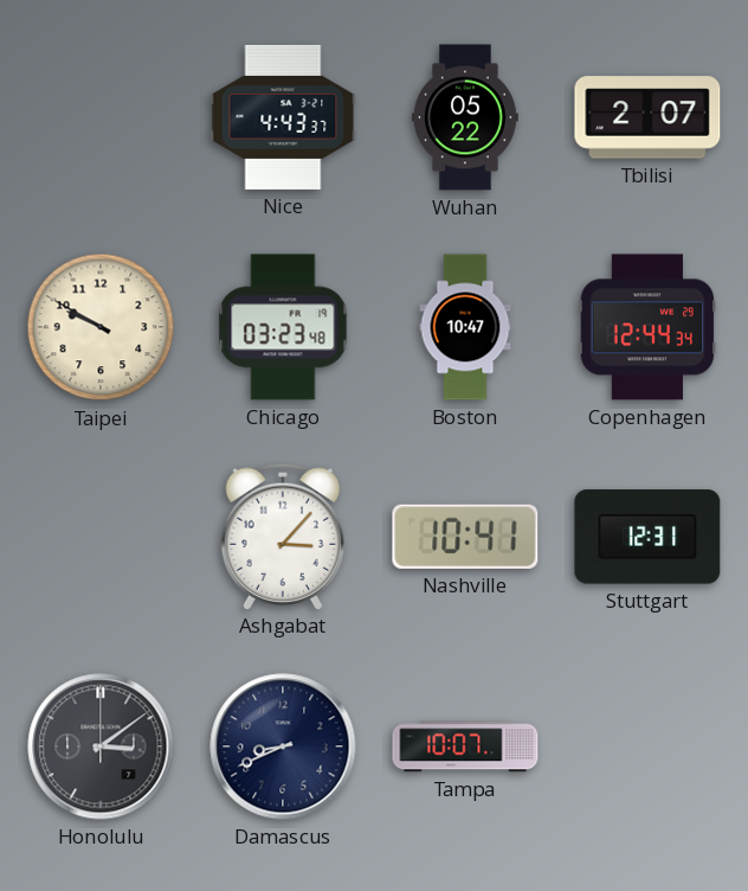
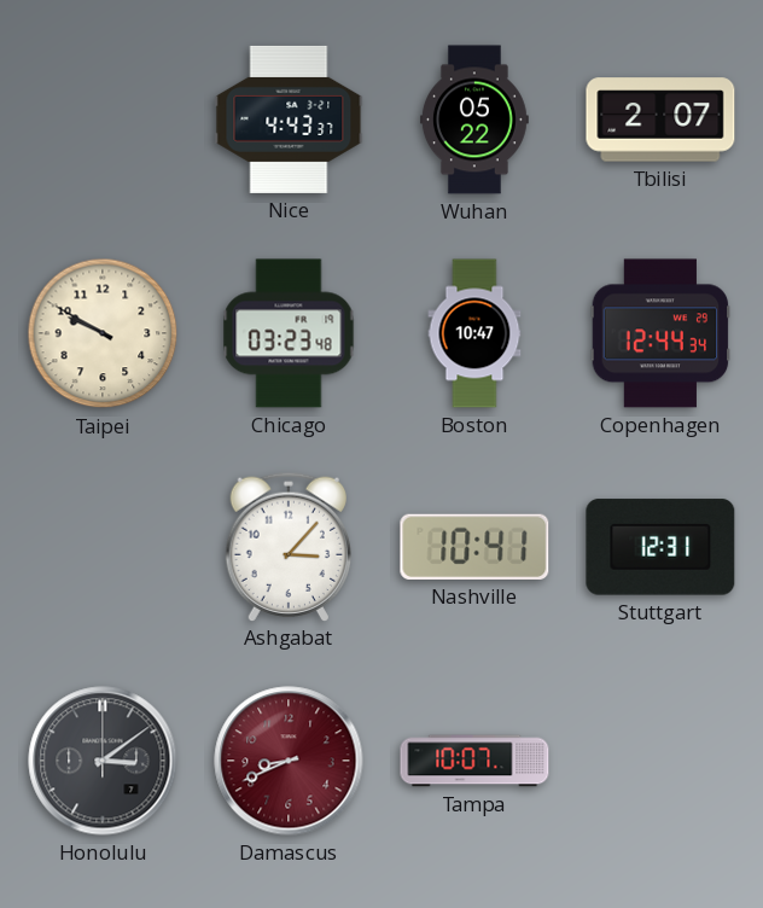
Damascus dial: navy -> burgundy
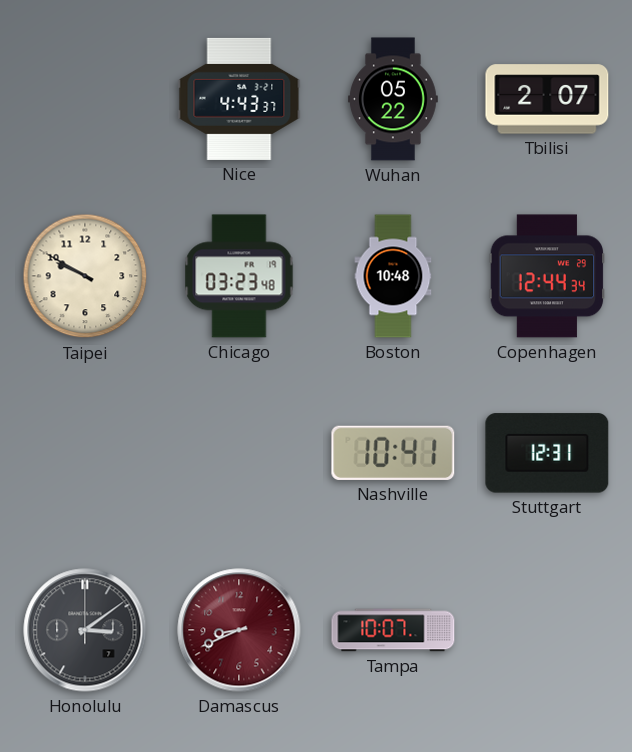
Boston: 10:47 -> 10:48
Ashgabat: 3:07 -> none
